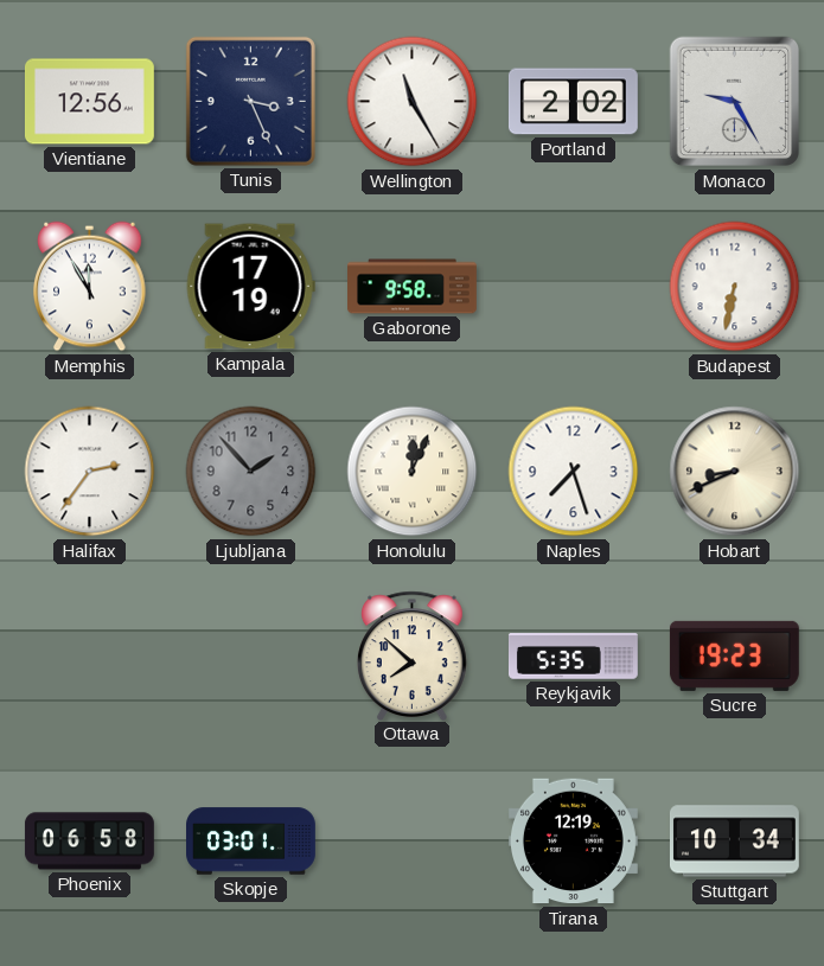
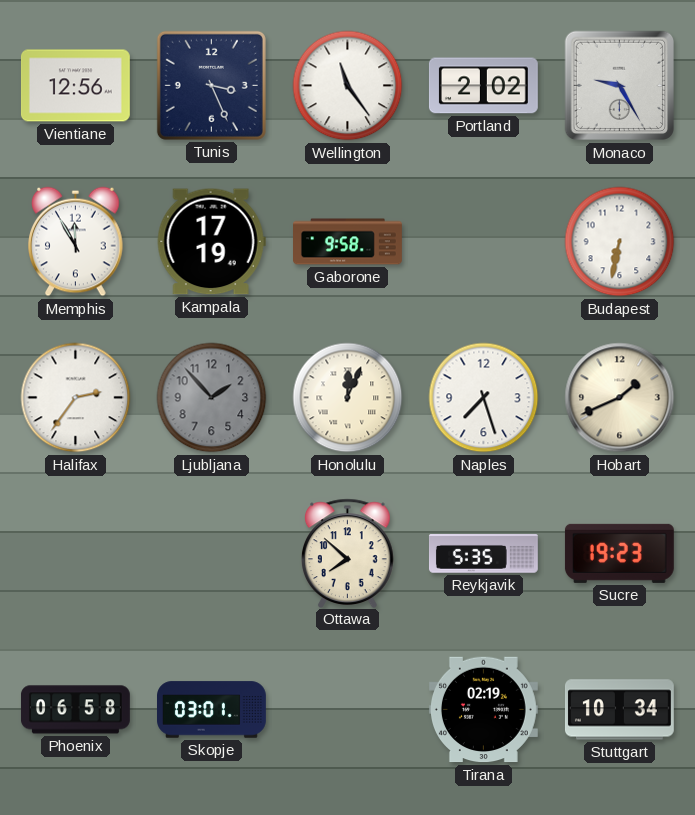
Wellington: 11:25 -> 11:24
Hobart: 8:41 -> 1:41
Tirana: 12:19 -> 02:19
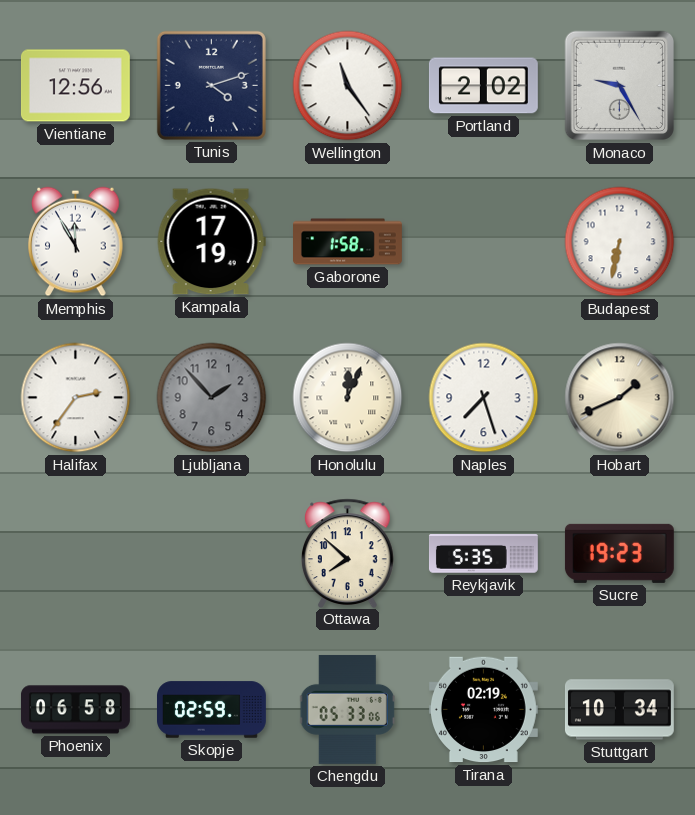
Tunis: 3:26 -> 4:12
Gaborone: 9:58 -> 1:58
Skopje: 03:01 -> 02:59
Chengdu: none -> 05:33
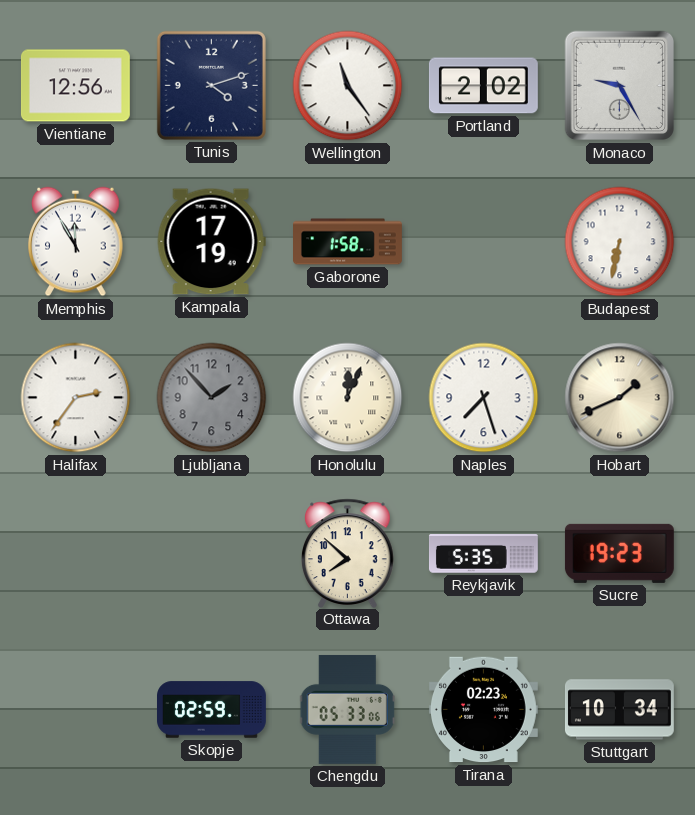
Phoenix: 06:58 -> none
Tirana: 02:19 -> 02:23
